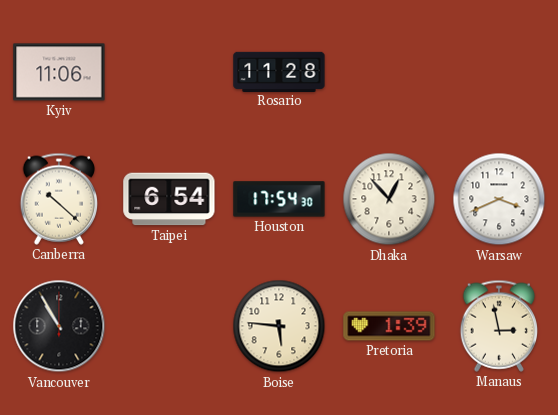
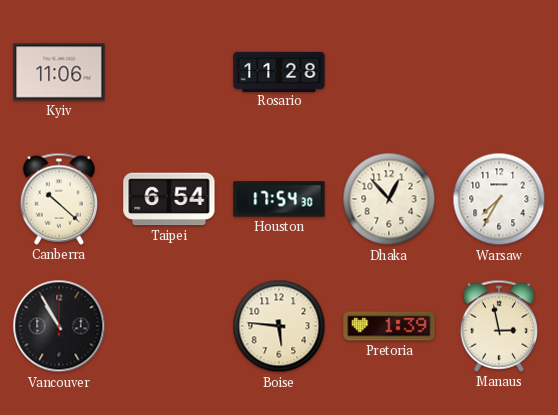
Warsaw: 3:41 -> 7:35
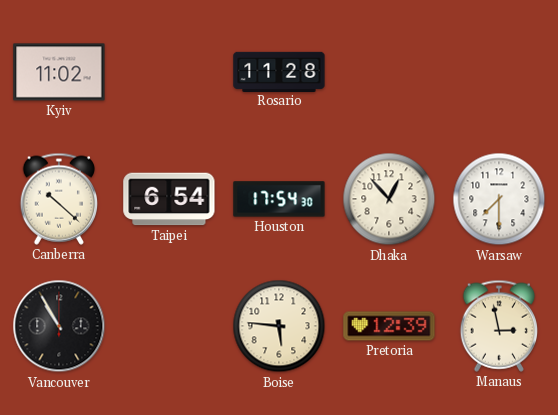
Kyiv: 11:06 -> 11:02
Warsaw: 7:35 -> 7:30
Pretoria: 1:39 -> 12:39
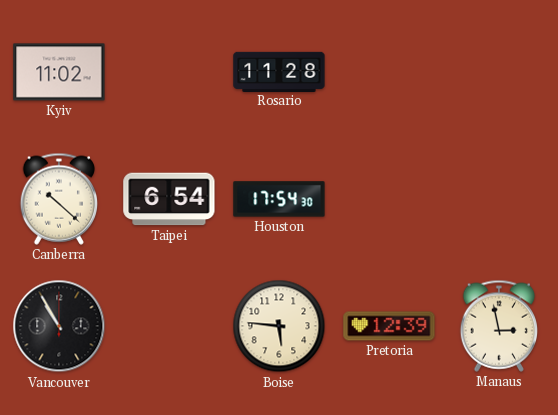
Dhaka: 12:53 -> none
Warsaw: 7:30 -> none
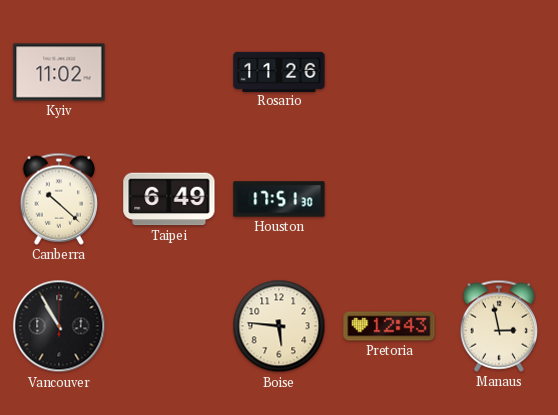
Rosario: 11:28 -> 11:26
Taipei: 6:54 -> 6:49
Houston: 17:54 -> 17:51
Pretoria: 12:39 -> 12:43
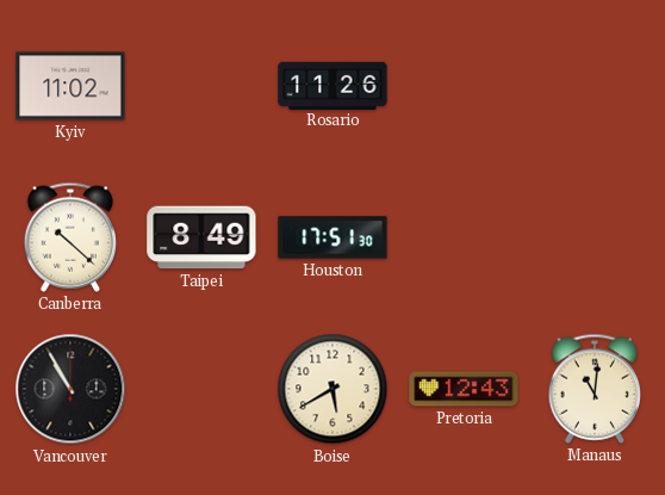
Taipei: 6:49 -> 8:49
Boise: 5:46 -> 5:40
Manaus: 2:58 -> 11:01
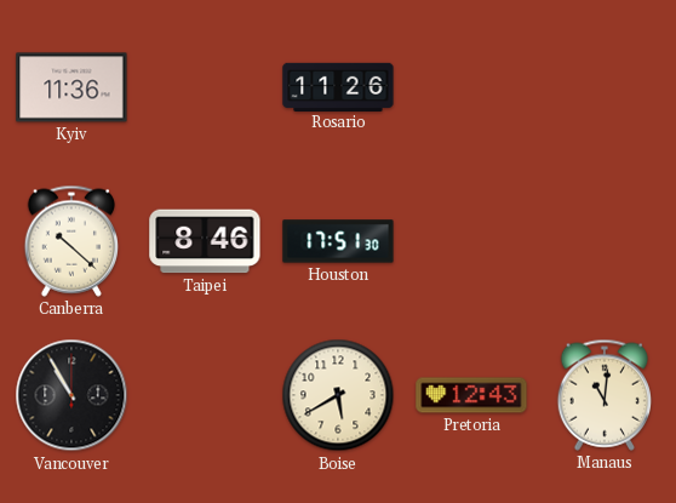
Kyiv: 11:02 -> 11:36
Taipei: 8:49 -> 8:46
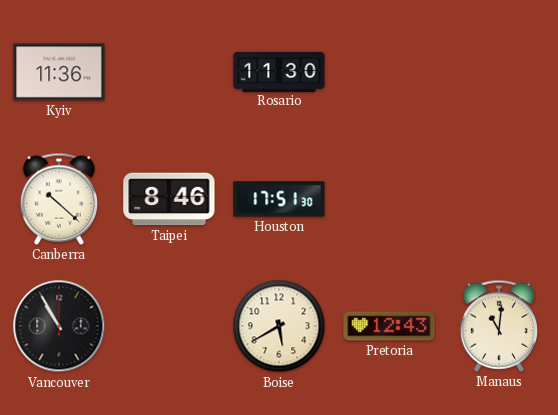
Rosario: 11:26 -> 11:30
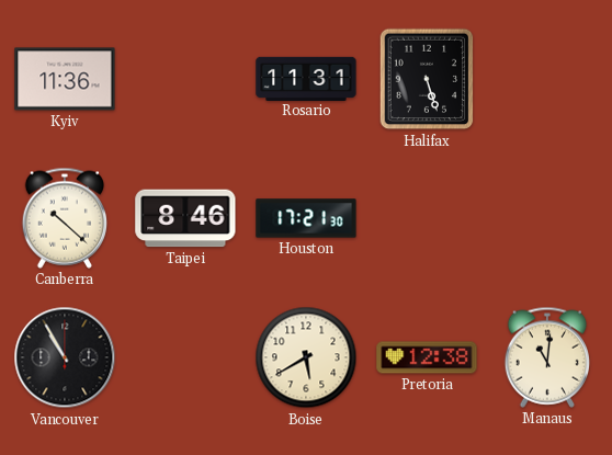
Rosario: 11:30 -> 11:31
Halifax: none -> 5:27
Houston: 17:51 -> 17:21
Pretoria: 12:43 -> 12:38
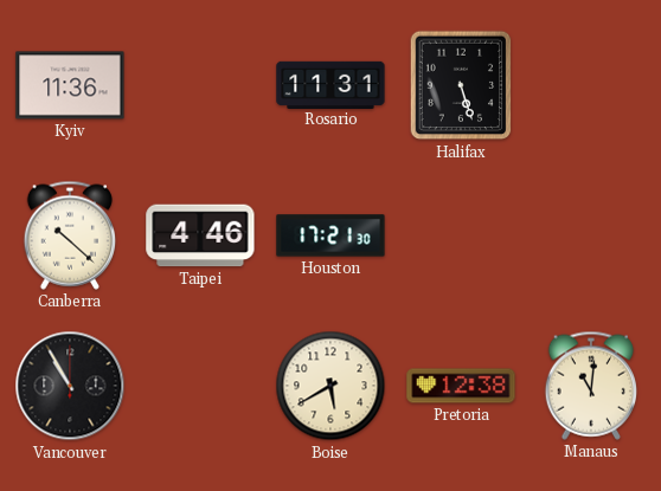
Taipei: 8:46 -> 4:46
